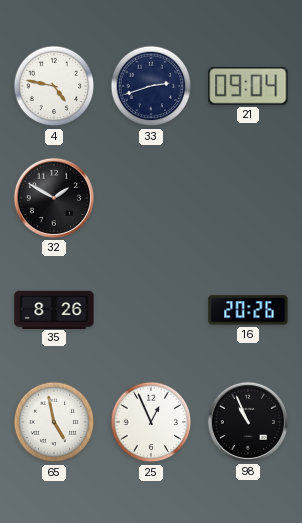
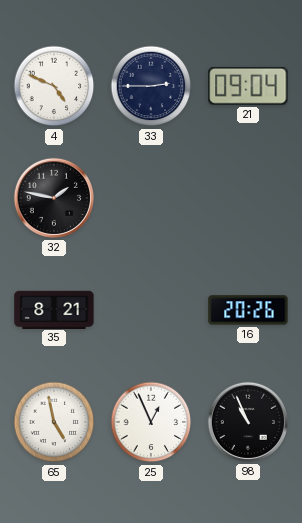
4: 4:47 -> 4:49
33: 2:42 -> 2:45
32: 1:50 -> 1:47
35: 8:26 -> 8:21
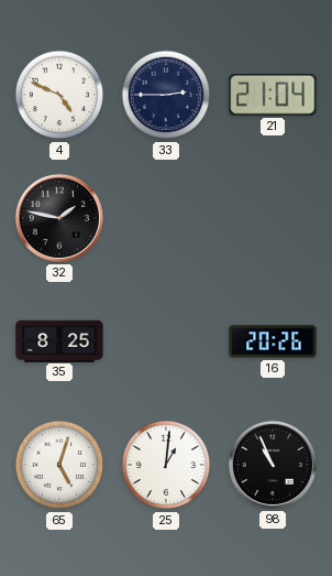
21: 09:04 -> 21:04
35: 8:21 -> 8:25
65: 4:58 -> 5:03
25: 12:56 -> 1:01
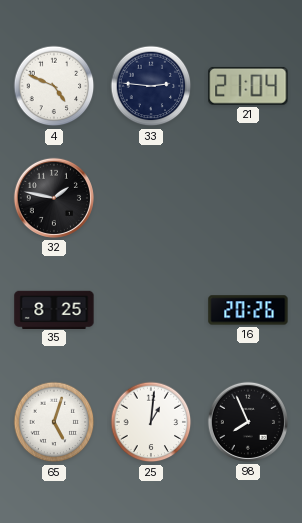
33: 2:45 -> 2:46
98: 10:56 -> 7:56
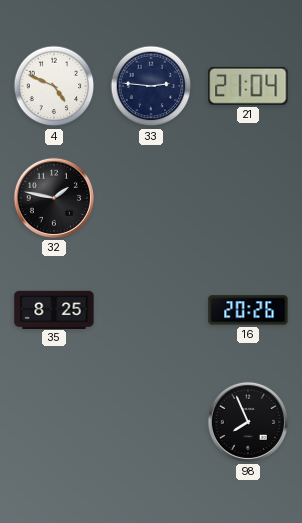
65: 5:03 -> none
25: 1:01 -> none
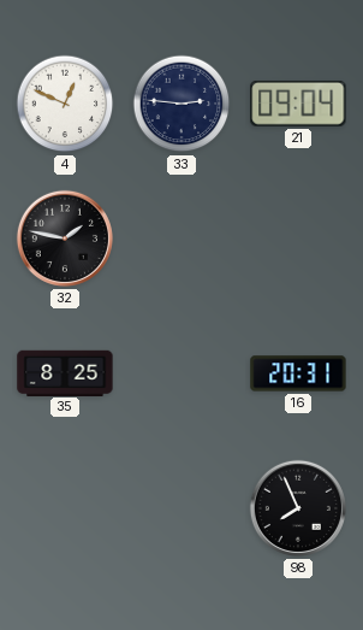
4: 4:49 -> 12:49
21: 21:04 -> 09:04
16: 20:26 -> 20:31
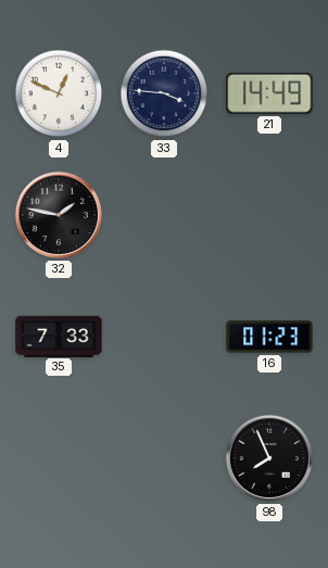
33: 2:46 -> 3:46
21: 09:04 -> 14:49
35: 8:25 -> 7:33
16: 20:31 -> 01:23
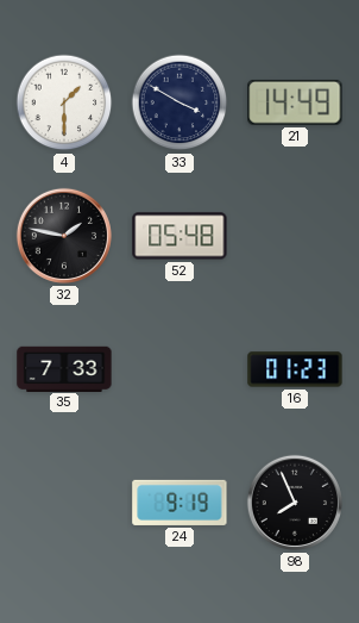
4: 12:49 -> 1:30
33: 3:46 -> 3:50
52: none -> 05:48
24: none -> 9:19
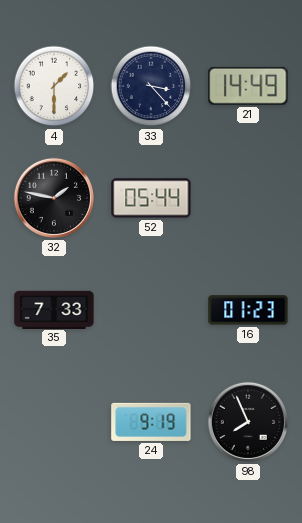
33: 3:50 -> 3:23
52: 05:48 -> 05:44
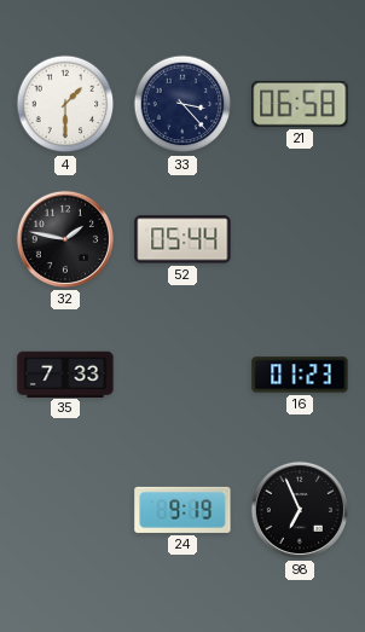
21: 14:49 -> 06:58
98: 7:56 -> 6:56
